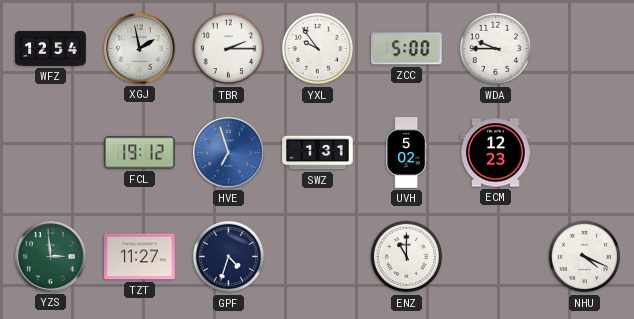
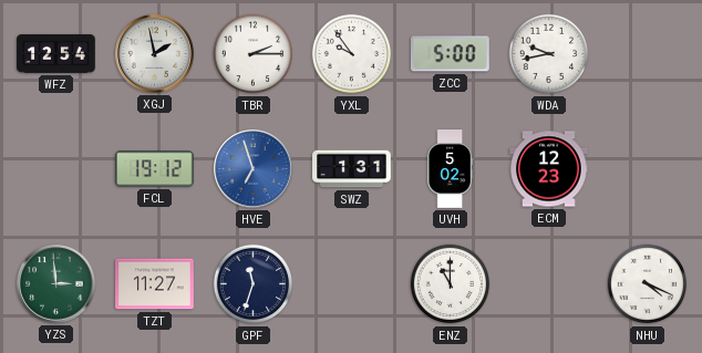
WDA: 9:45 -> 9:43
GPF: 4:33 -> 11:33
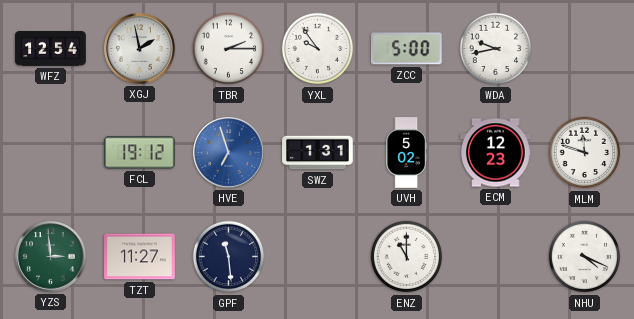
MLM: none -> 11:48
GPF: 11:33 -> 11:29
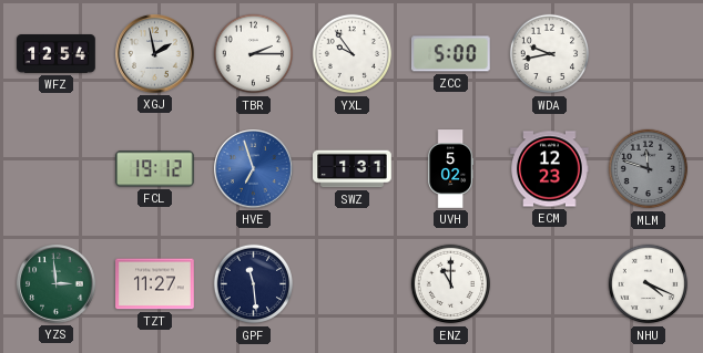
MLM dial: white -> grey
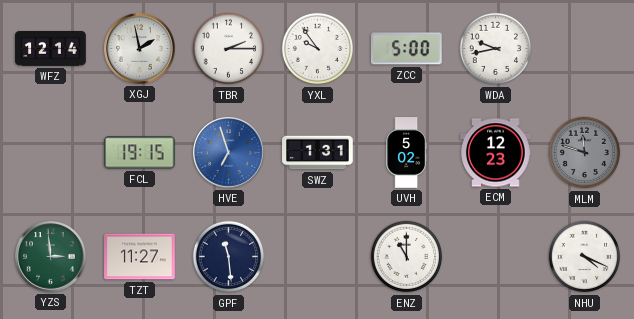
WFZ: 12:54 -> 12:14
FCL: 19:12 -> 19:15
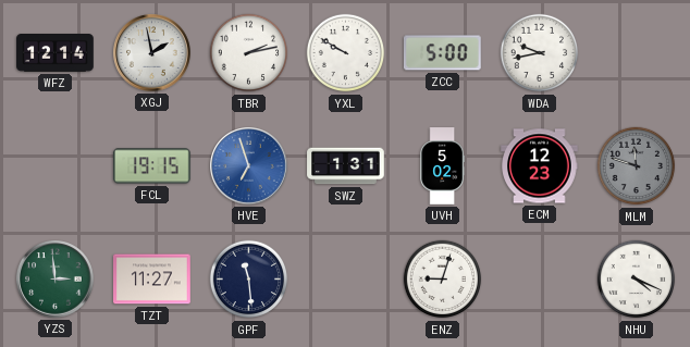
TBR: 2:15 -> 2:13
YXL: 9:54 -> 9:50
ENZ: 11:00 -> 9:03
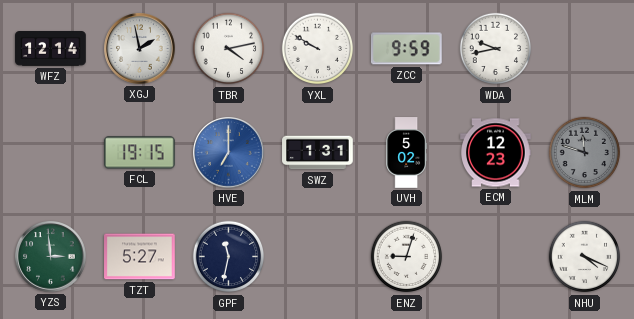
TBR: 2:13 -> 4:13
ZCC: 5:00 -> 9:59
HVE: 6:57 -> 7:00
TZT: 11:27 -> 5:27
GPF: 11:29 -> 11:32
